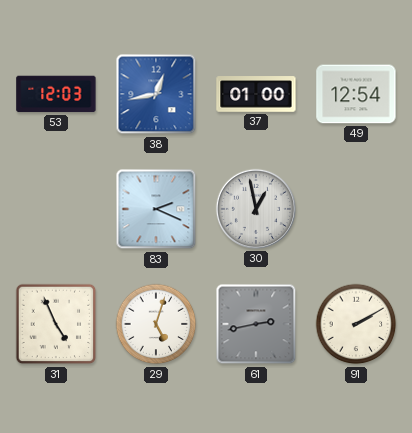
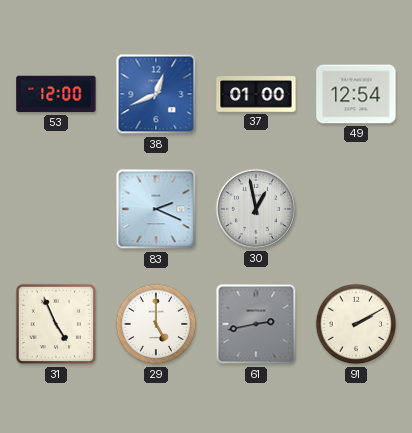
53: 12:03 -> 12:00
38: 12:43 -> 12:41
29: 5:03 -> 5:00
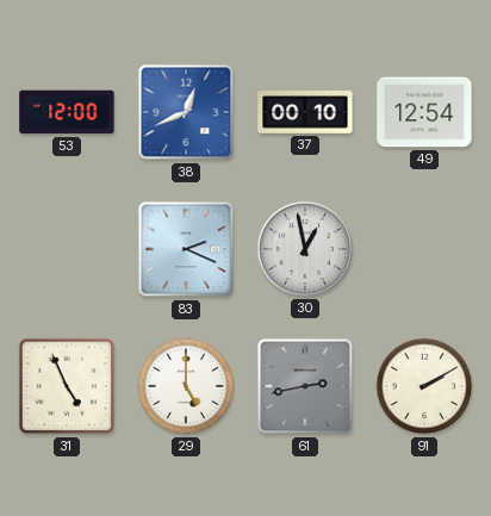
37: 01:00 -> 00:10
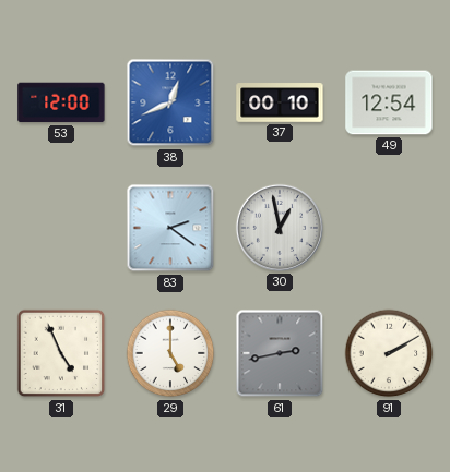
83: 2:19 -> 2:21
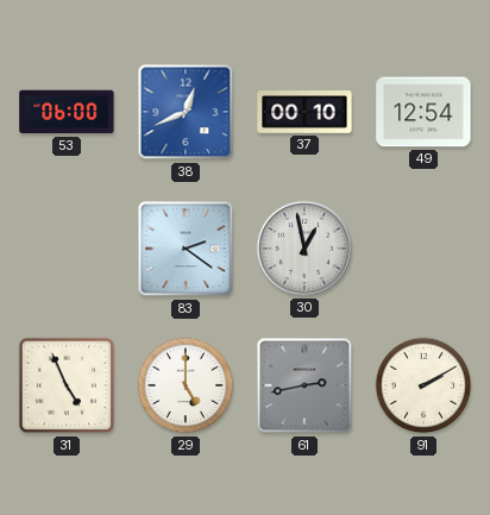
53: 12:00 -> 06:00
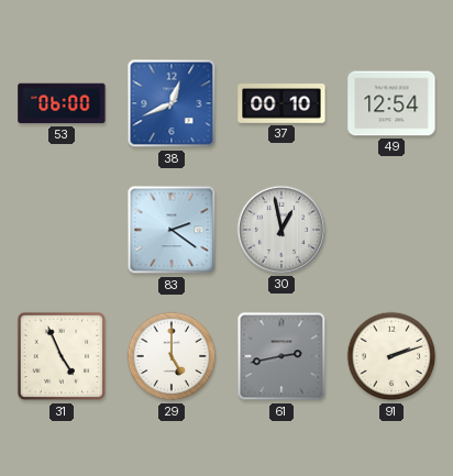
91: 2:10 -> 2:12
